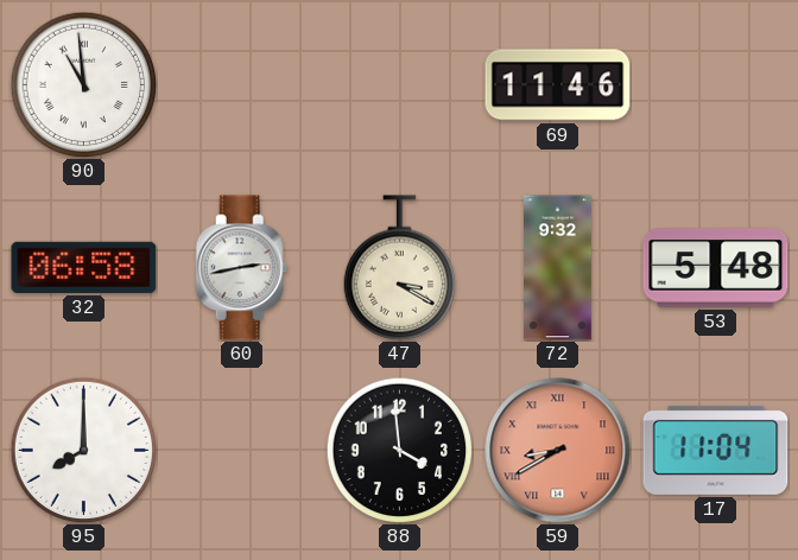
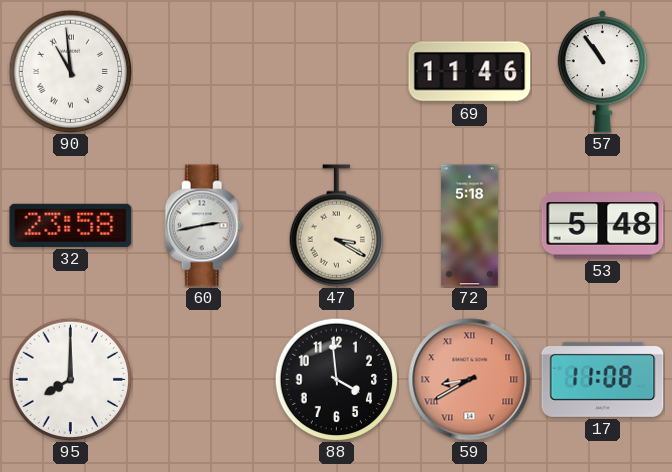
57: none -> 10:54
32: 06:58 -> 23:58
72: 9:32 -> 5:18
17: 11:04 -> 11:08
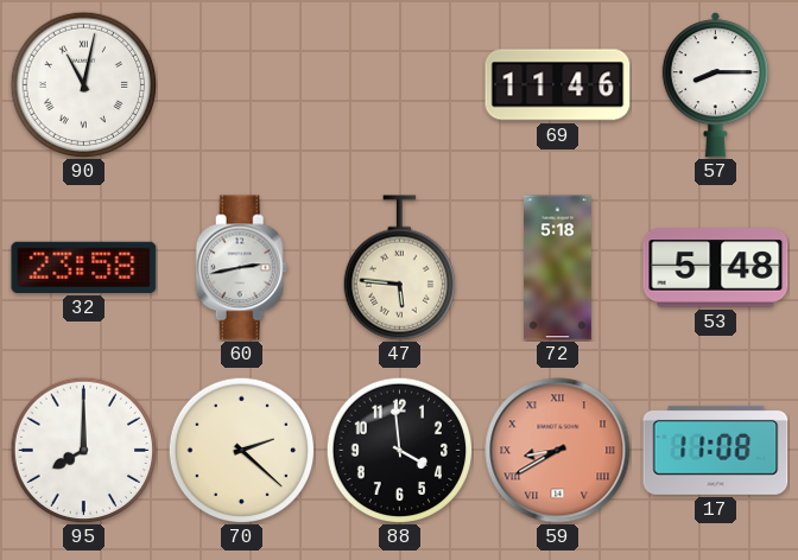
90: 10:59 -> 11:02
57: 10:54 -> 8:15
47: 3:20 -> 5:46
70: none -> 2:22
